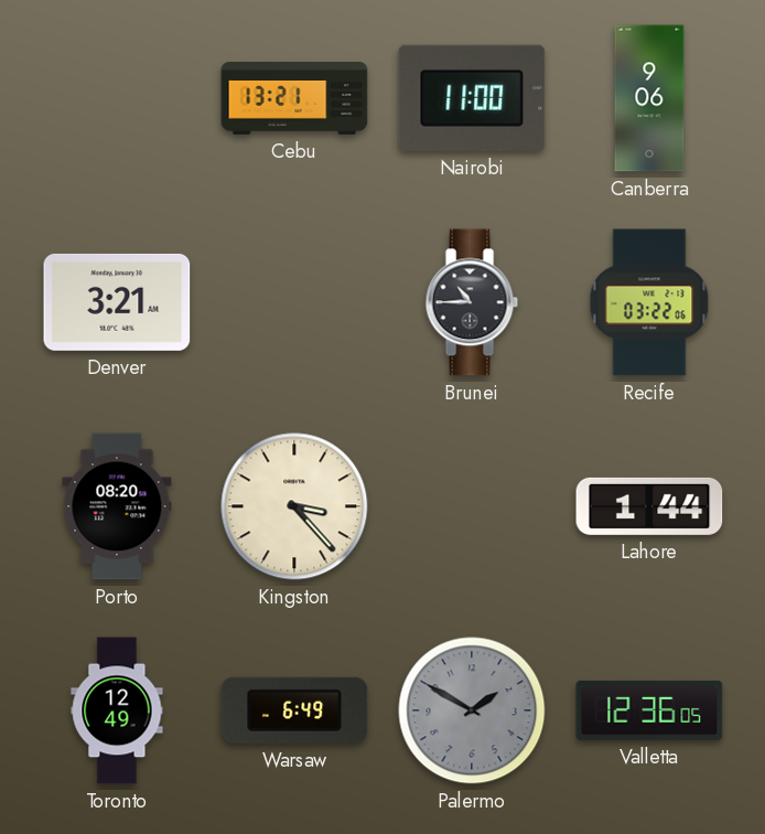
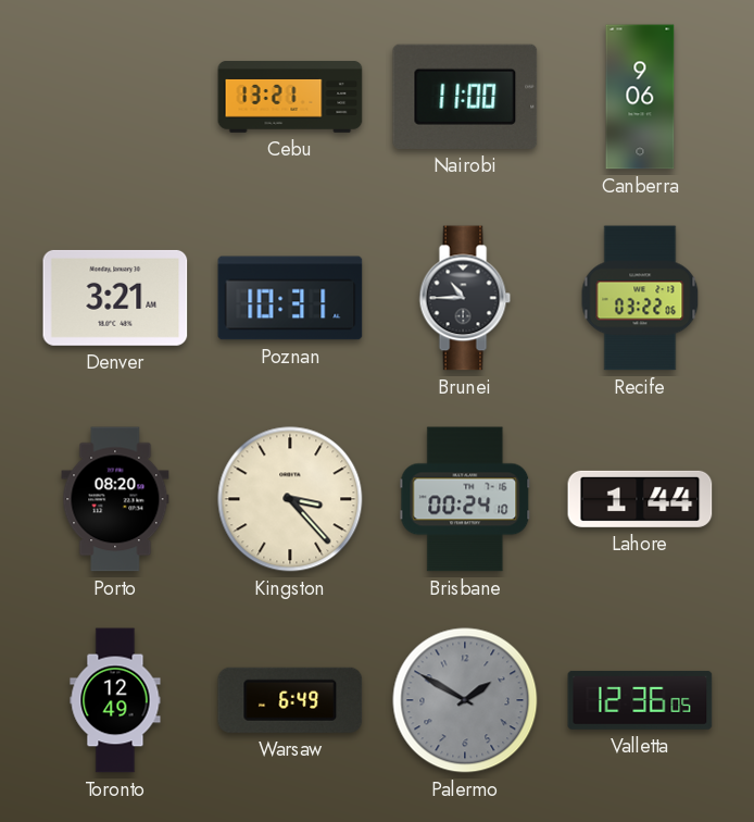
Poznan: none -> 10:31
Brisbane: none -> 00:24
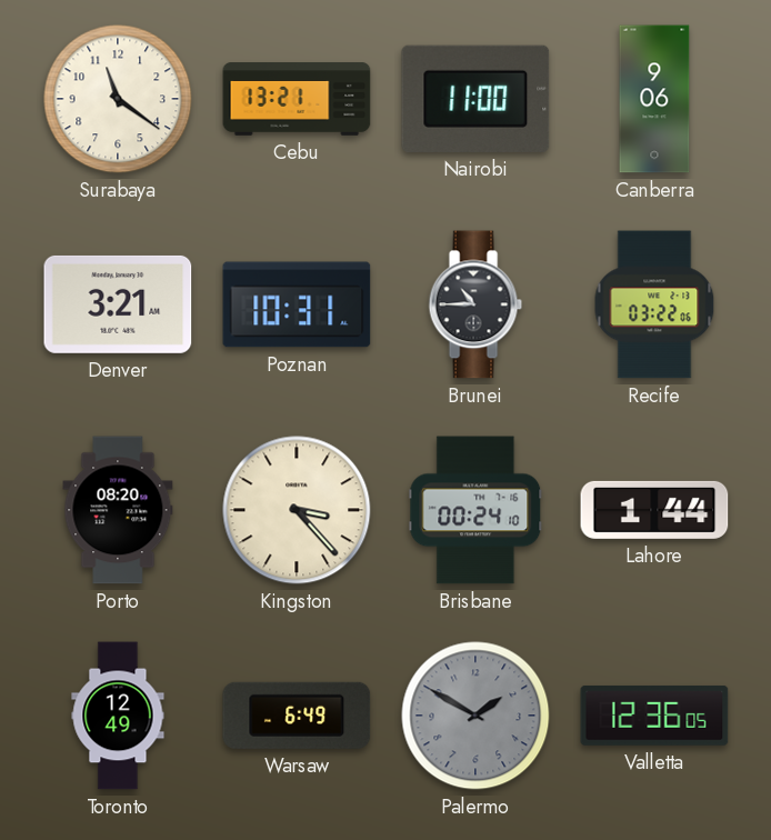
Surabaya: none -> 11:21
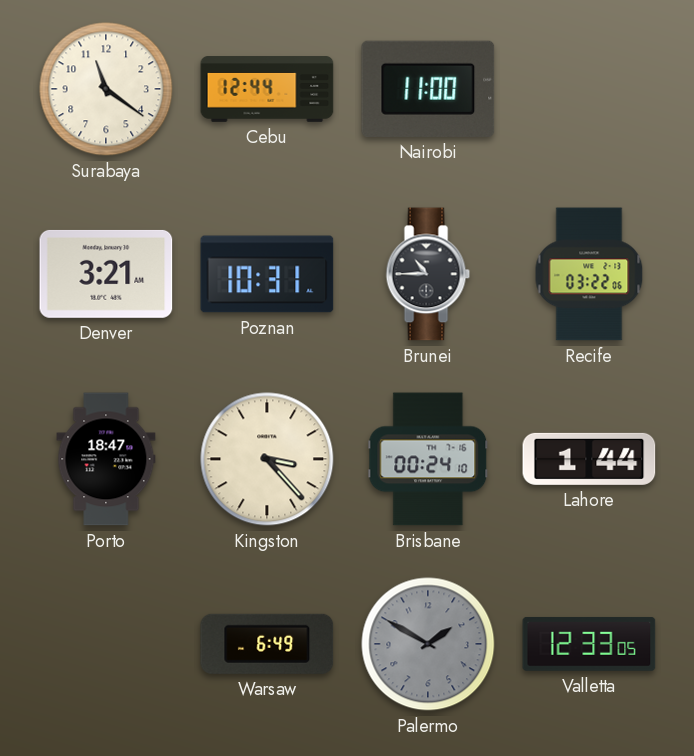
Cebu: 13:21 -> 12:44
Canberra: 9:06 -> none
Porto: 08:20 -> 18:47
Toronto: 12:49 -> none
Valletta: 12:36 -> 12:33
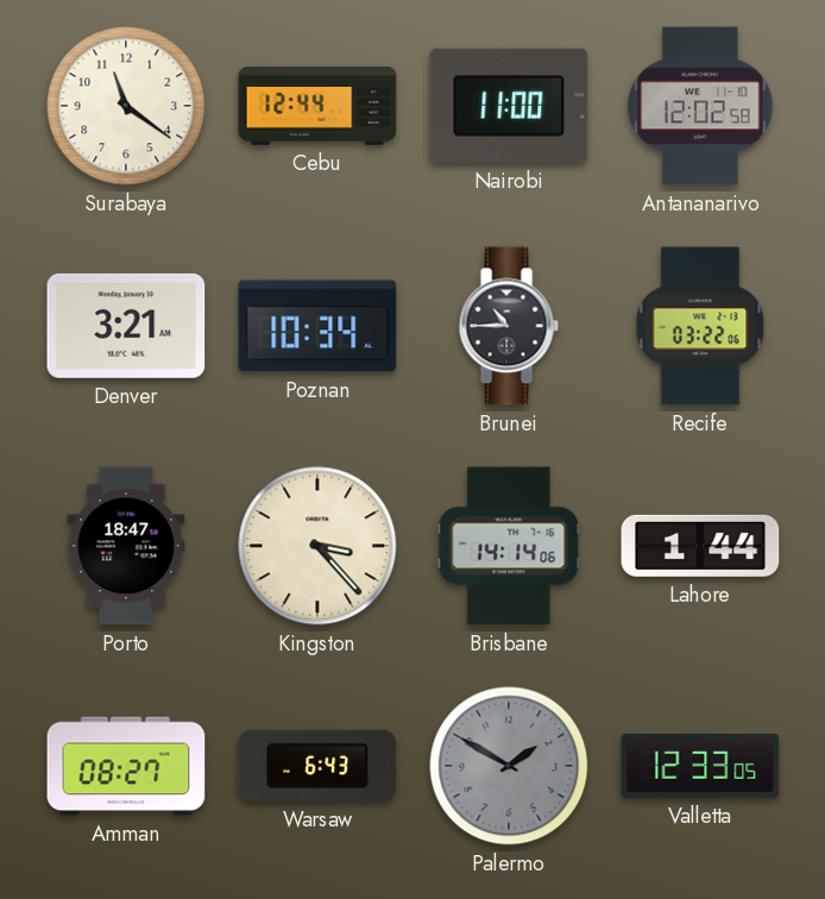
Antananarivo: none -> 12:02
Poznan: 10:31 -> 10:34
Brisbane: 00:24 -> 14:14
Amman: none -> 08:27
Warsaw: 6:49 -> 6:43
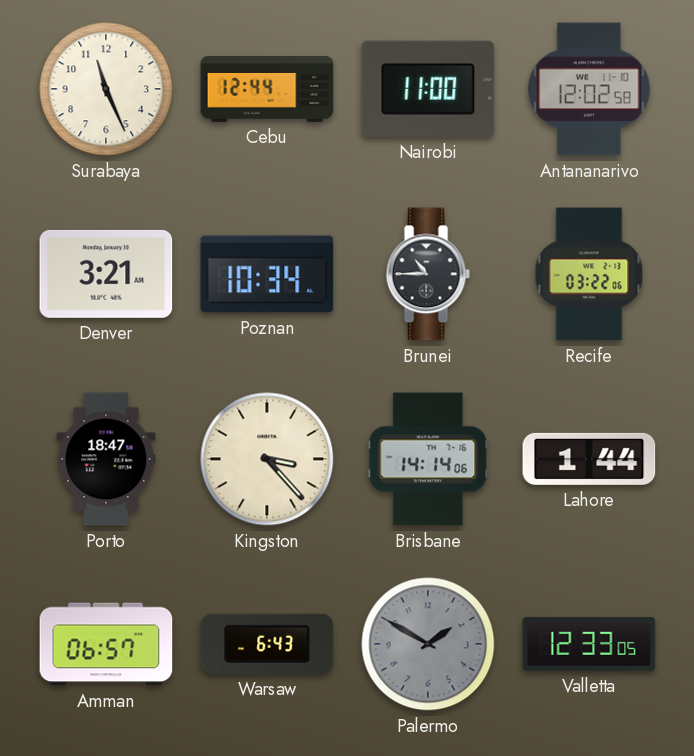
Surabaya: 11:21 -> 11:26
Amman: 08:27 -> 06:57
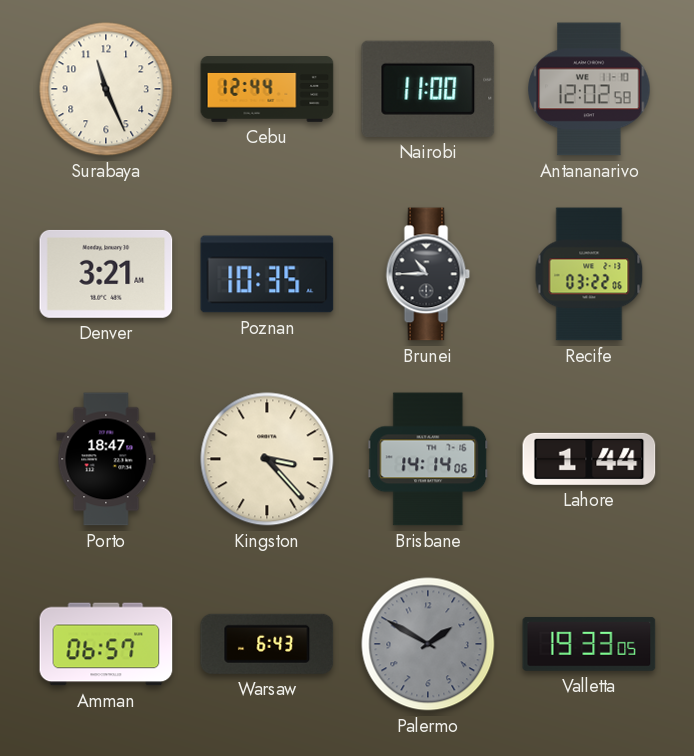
Poznan: 10:34 -> 10:35
Valletta: 12:33 -> 19:33
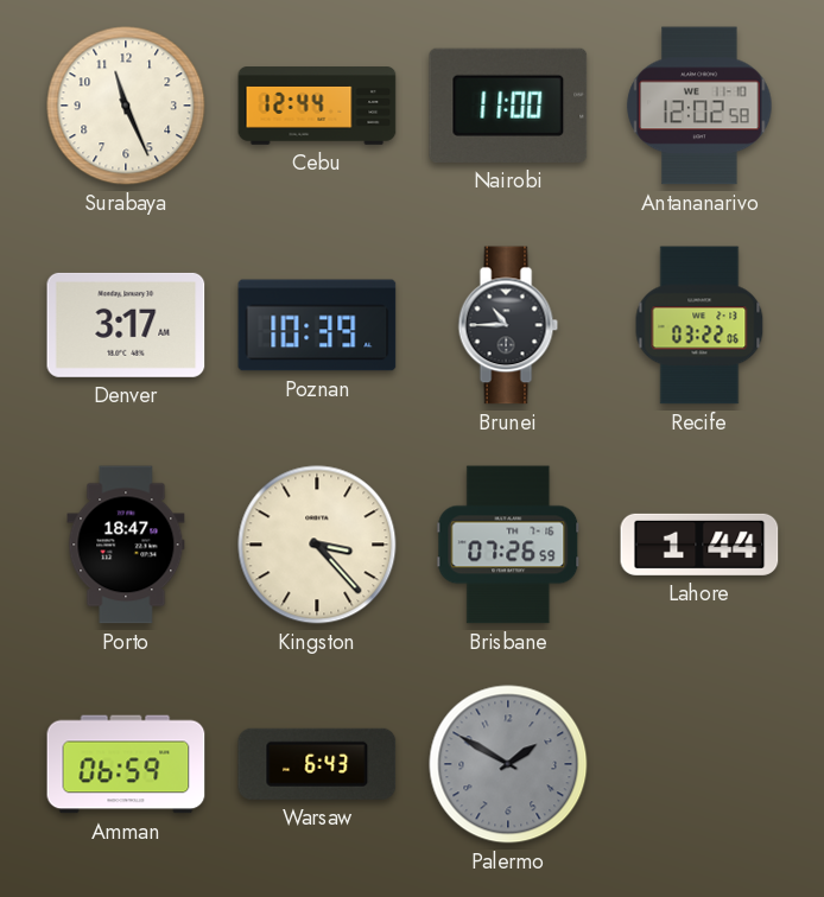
Denver: 3:21 -> 3:17
Poznan: 10:35 -> 10:39
Brisbane: 14:14 -> 07:26
Amman: 06:57 -> 06:59
Valletta: 19:33 -> none
